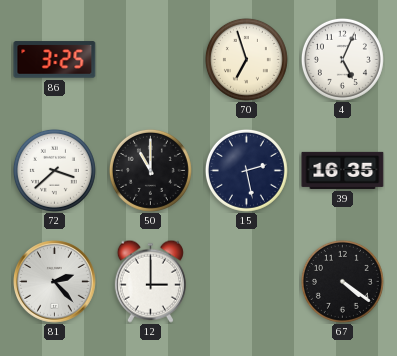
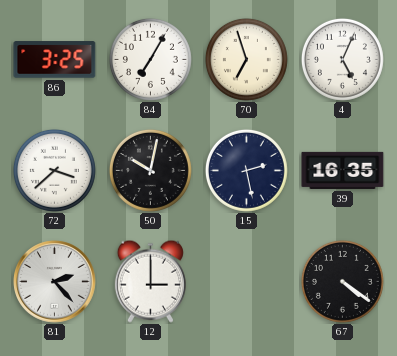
84: none -> 7:05
50: 11:00 -> 10:02
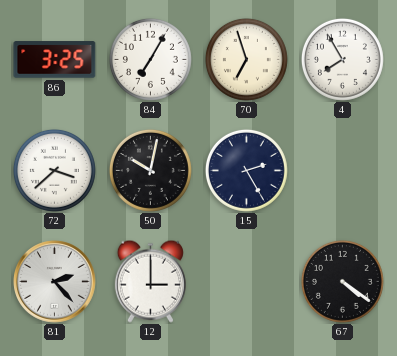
4: 5:04 -> 7:55
15: 2:28 -> 2:25
39: 16:35 -> none
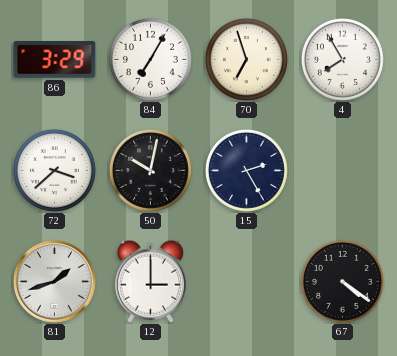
86: 3:25 -> 3:29
81: 2:23 -> 1:42
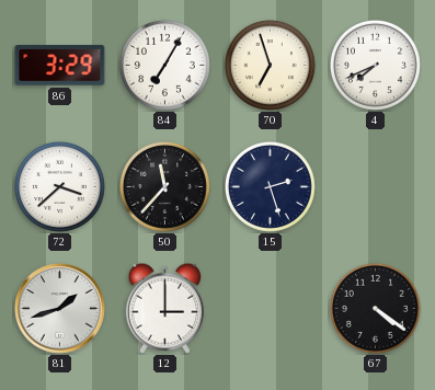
4: 7:55 -> 7:41
50: 10:02 -> 11:37
15: 2:25 -> 2:27
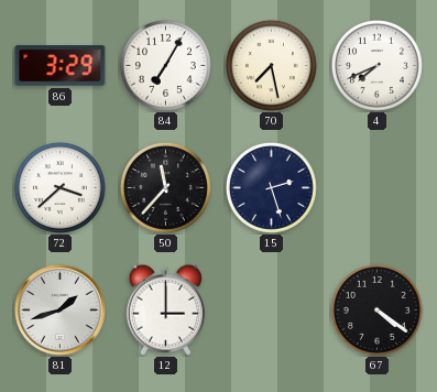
70: 6:57 -> 7:28
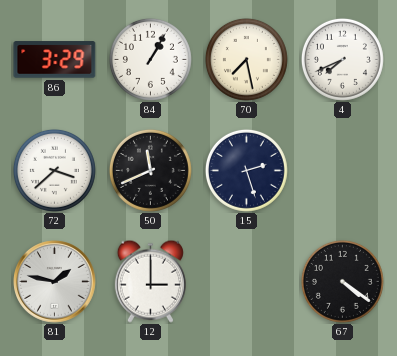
84: 7:05 -> 1:05
50: 11:37 -> 11:41
81: 1:42 -> 1:47
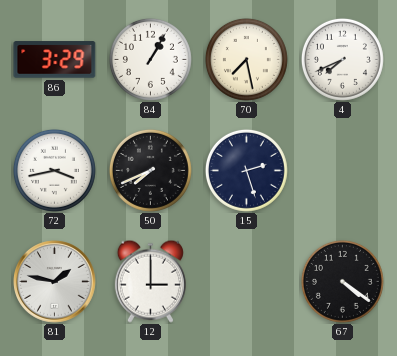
72: 3:38 -> 3:43
50: 11:41 -> 7:41
